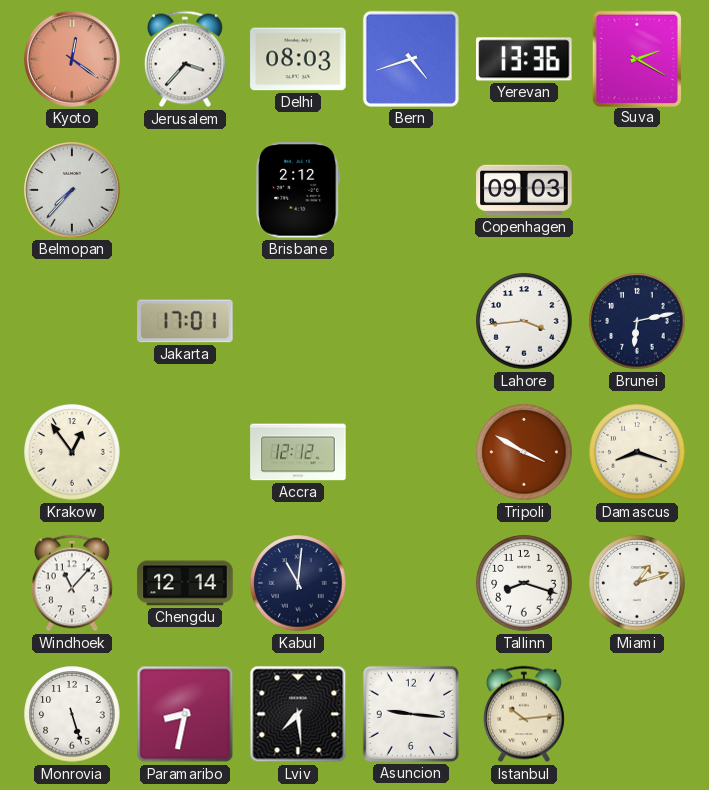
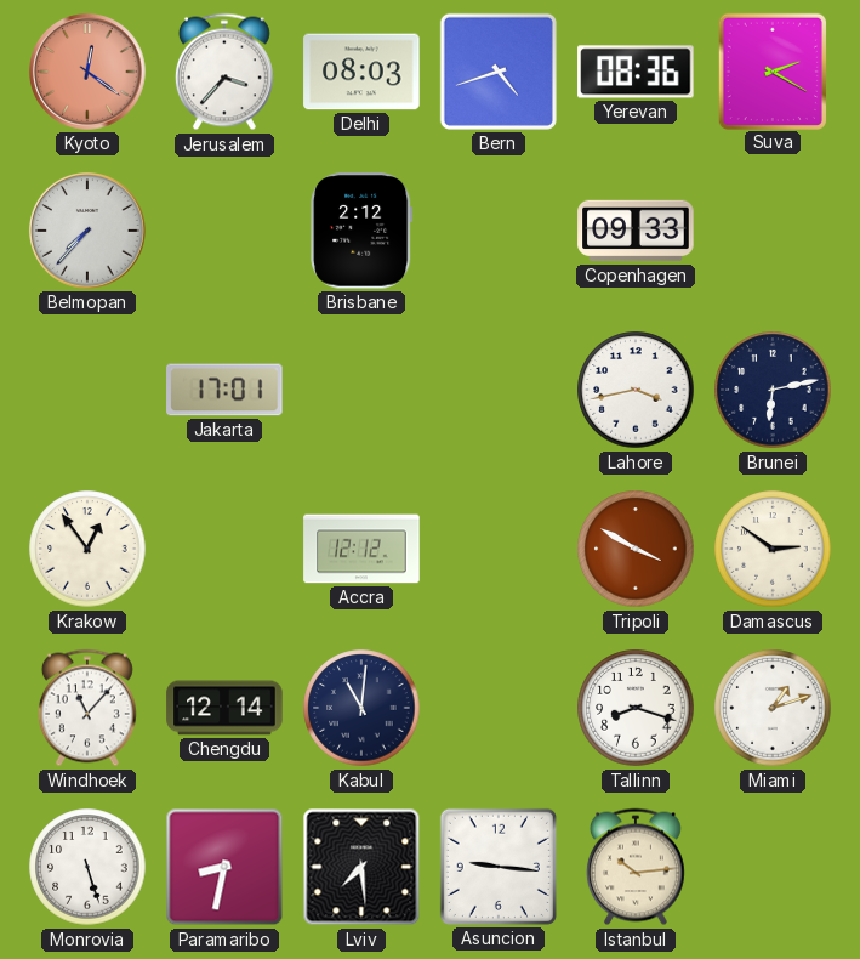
Yerevan: 13:36 -> 08:36
Copenhagen: 09:03 -> 09:33
Lahore: 3:44 -> 3:43
Damascus: 8:18 -> 2:51
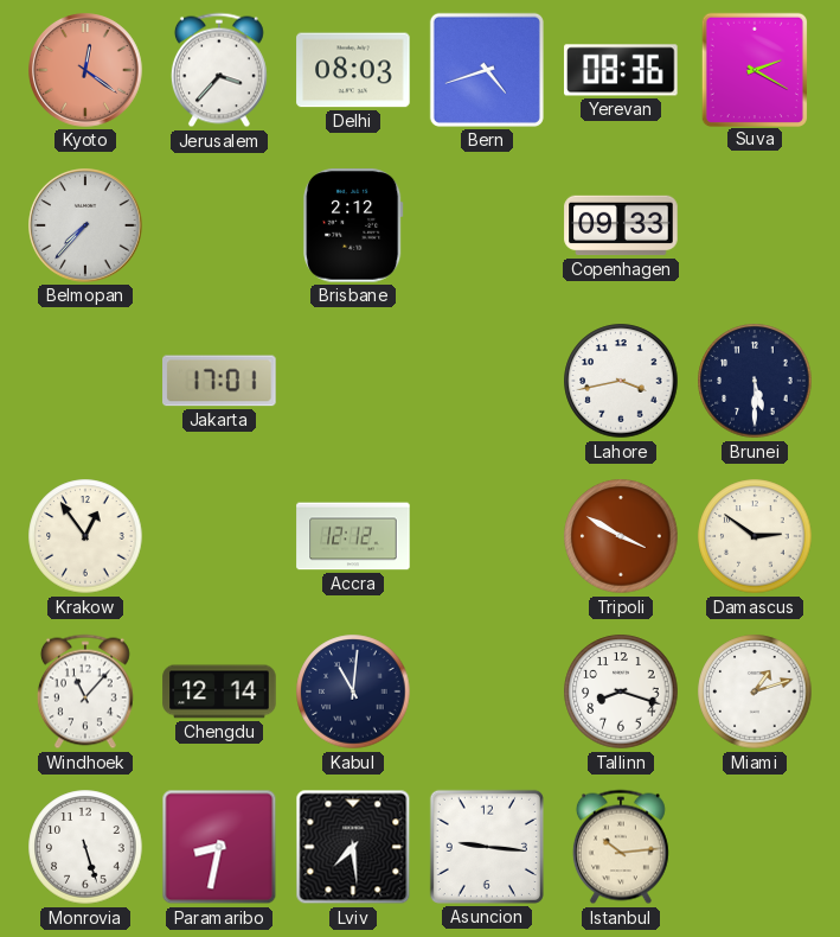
Brunei: 6:13 -> 5:30
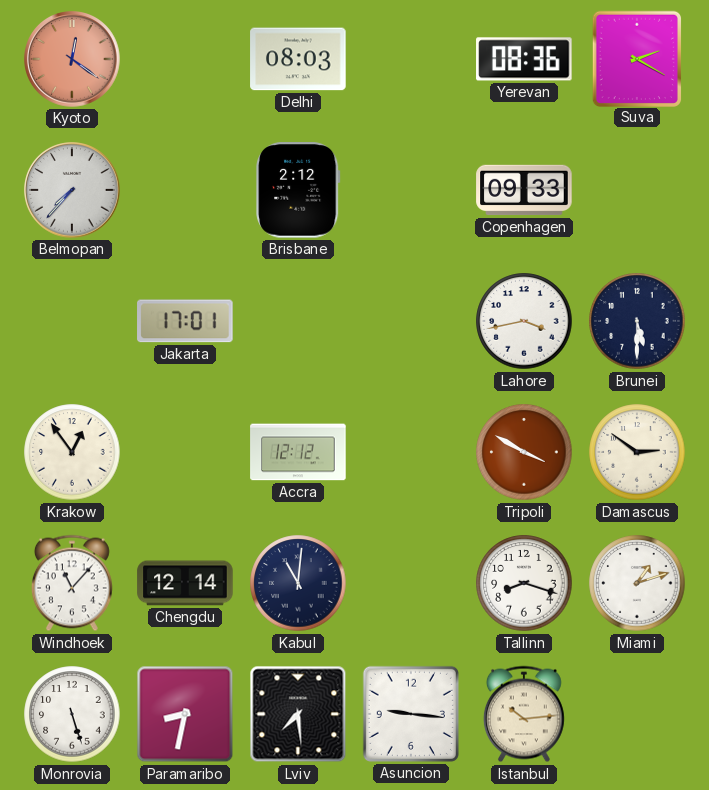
Jerusalem: 3:37 -> none
Bern: 4:42 -> none
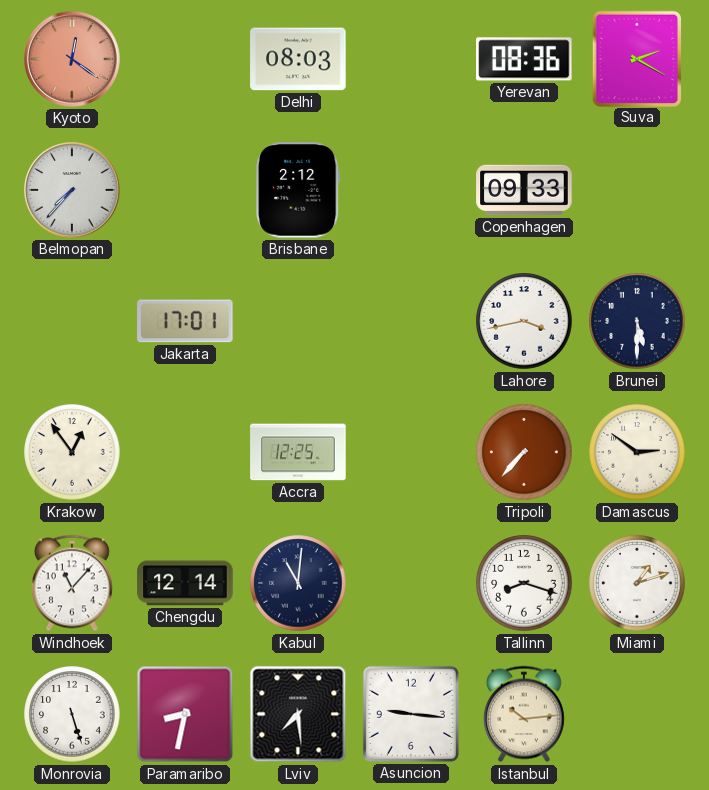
Accra: 12:12 -> 12:25
Tripoli: 3:50 -> 7:37
